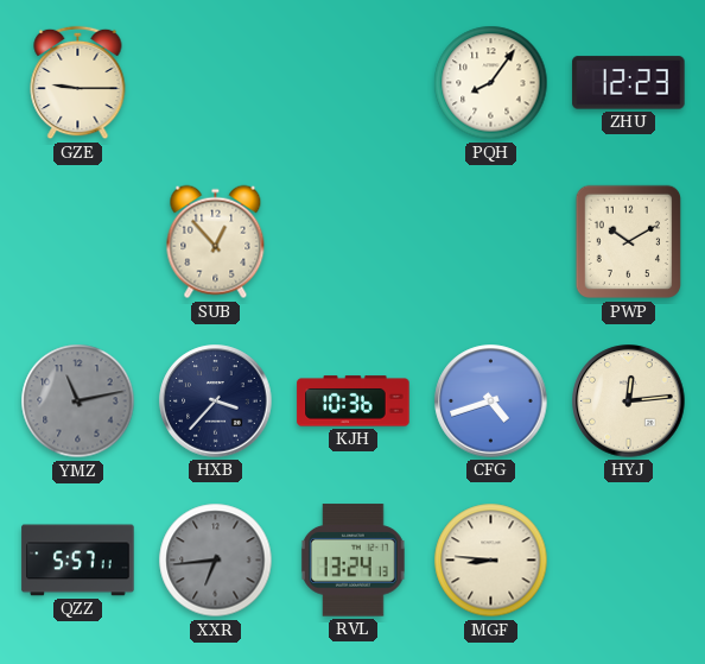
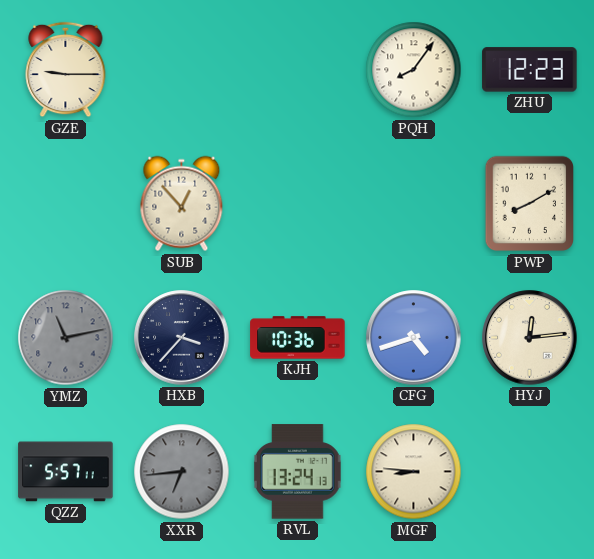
PWP: 10:10 -> 8:10
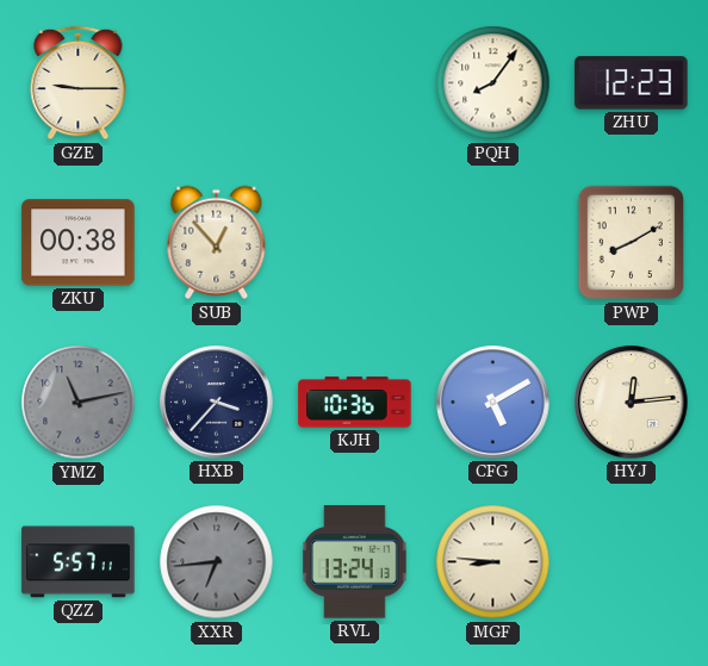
ZKU: none -> 00:38
CFG: 4:42 -> 5:10
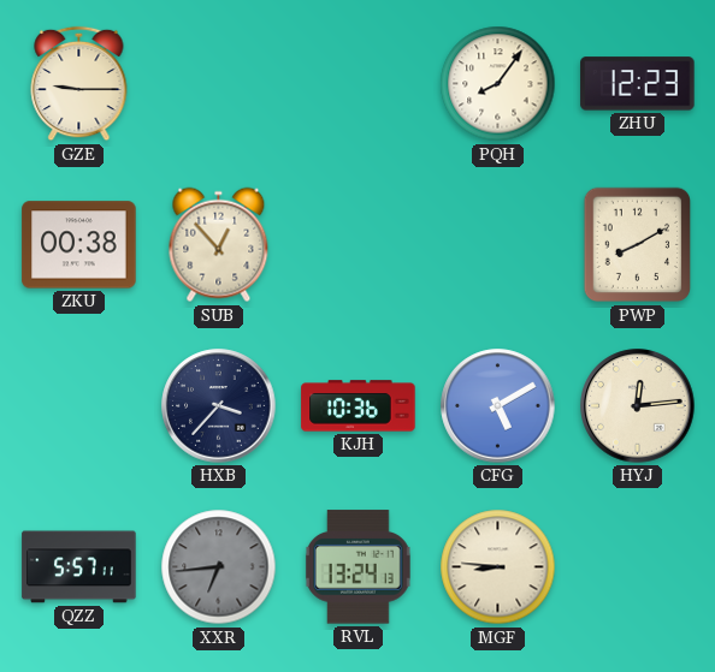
YMZ: 11:13 -> none
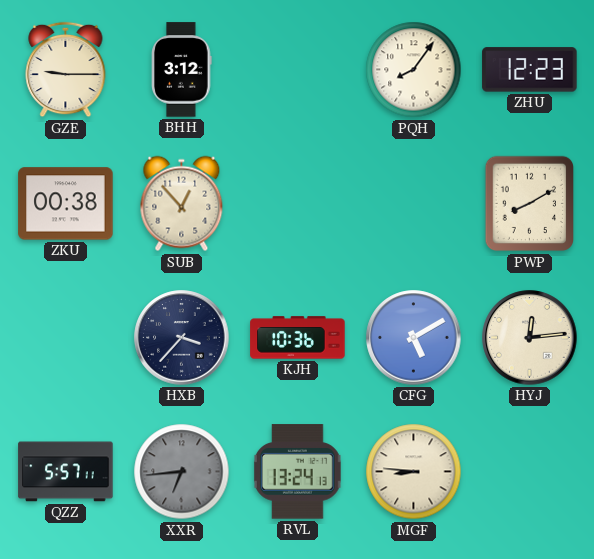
BHH: none -> 3:12
